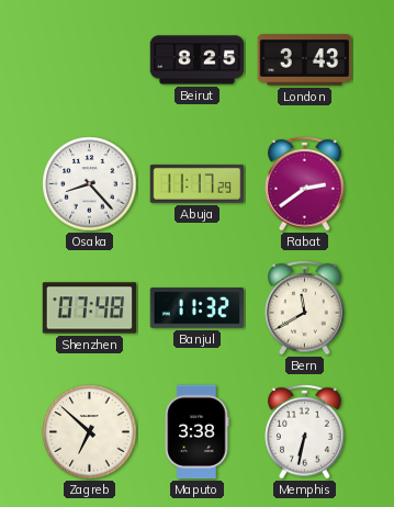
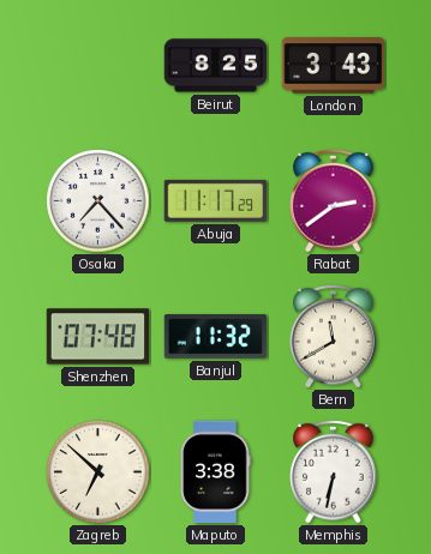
Osaka: 8:23 -> 7:23
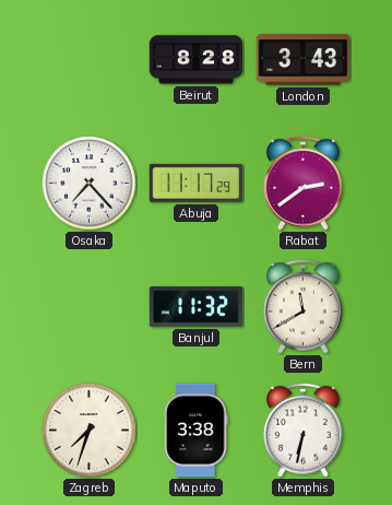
Beirut: 8:25 -> 8:28
Shenzhen: 07:48 -> none
Zagreb: 6:52 -> 7:33
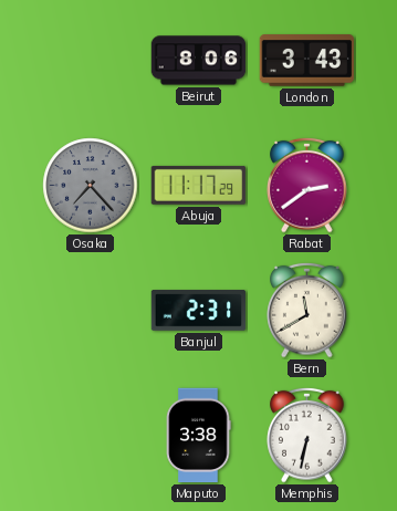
Beirut: 8:28 -> 8:06
Osaka dial: white -> grey
Banjul: 11:32 -> 2:31
Zagreb: 7:33 -> none
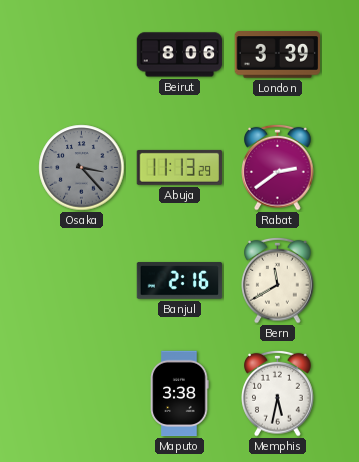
London: 3:43 -> 3:39
Osaka: 7:23 -> 3:23
Abuja: 11:17 -> 11:13
Banjul: 2:31 -> 2:16
Memphis: 6:32 -> 5:32
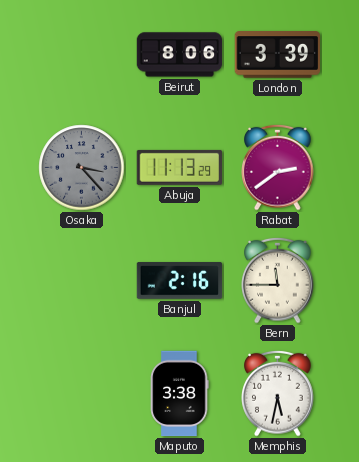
Bern: 11:40 -> 11:45
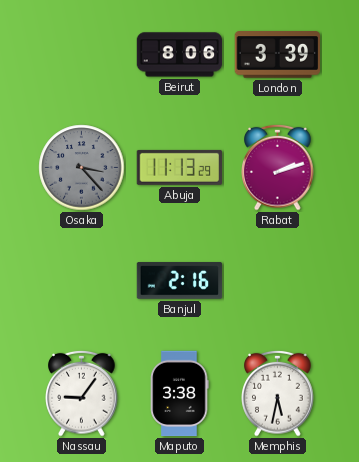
Rabat: 2:39 -> 2:12
Bern: 11:45 -> none
Nassau: none -> 9:06
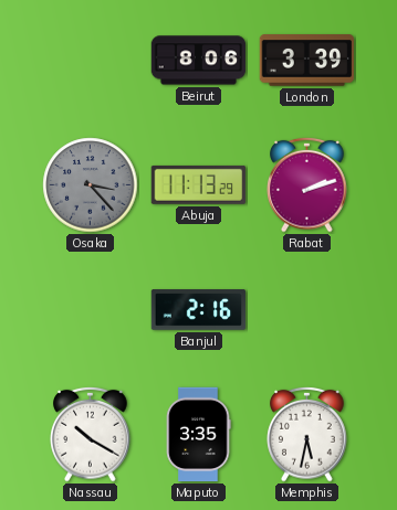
Nassau: 9:06 -> 10:20
Maputo: 3:38 -> 3:35
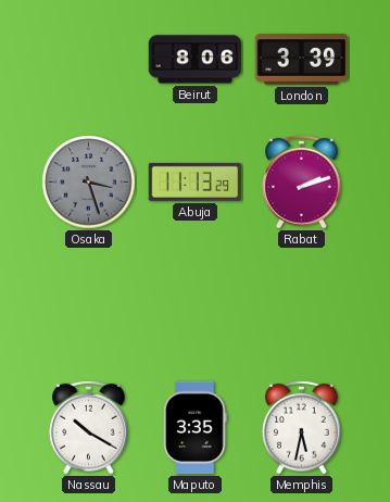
Osaka: 3:23 -> 3:27
Banjul: 2:16 -> none
